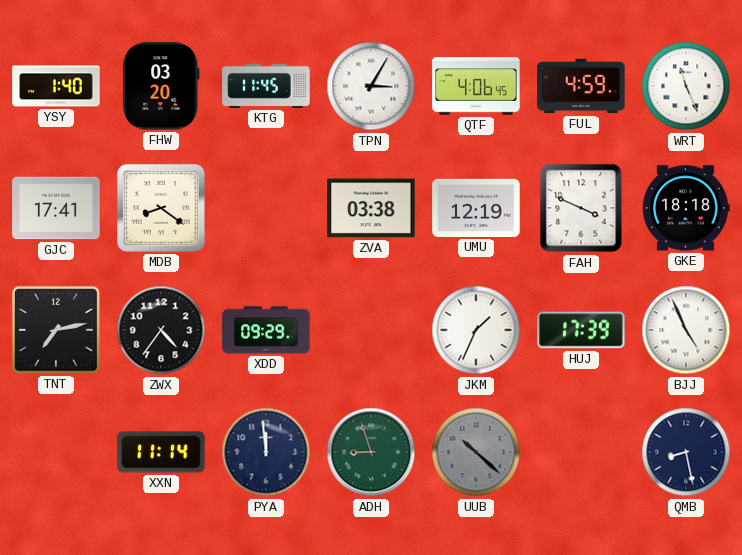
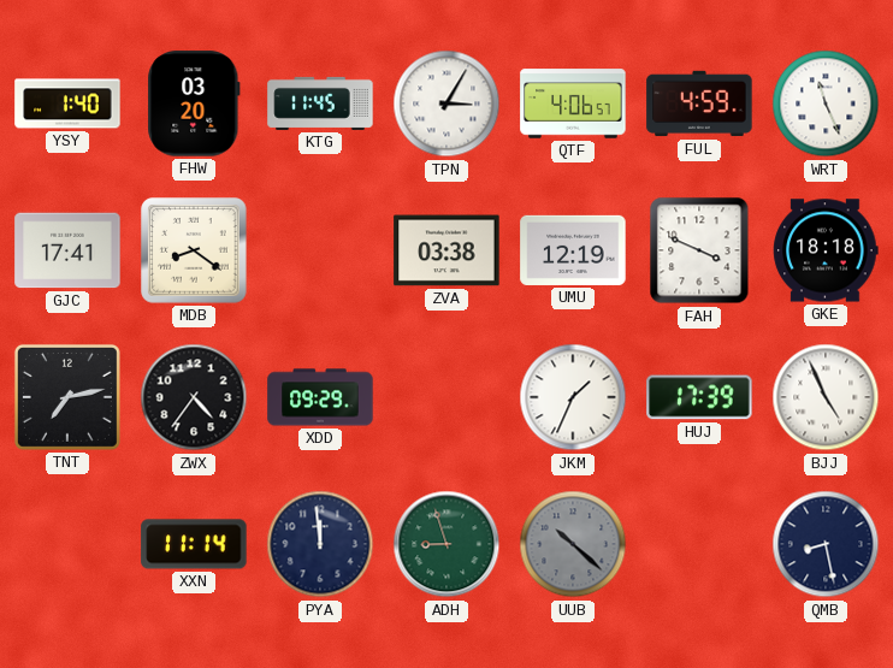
QTF: 4:06:45 -> 4:06:57
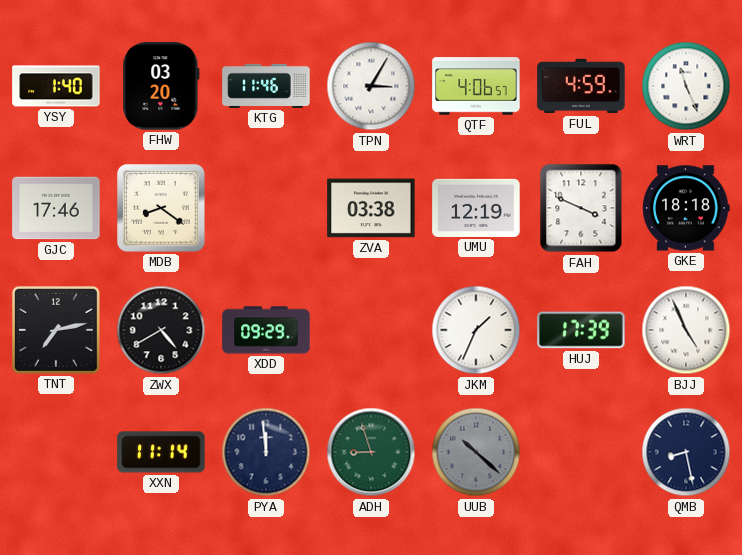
KTG: 11:45 -> 11:46
GJC: 17:41 -> 17:46
ZWX: 4:36 -> 4:40
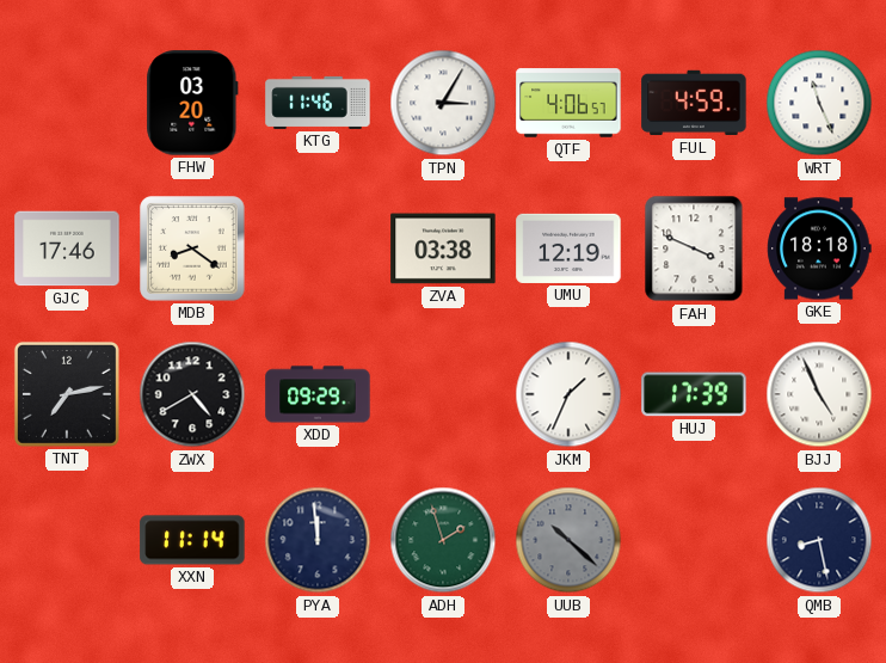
YSY: 1:40 -> none
ADH: 8:57 -> 1:57
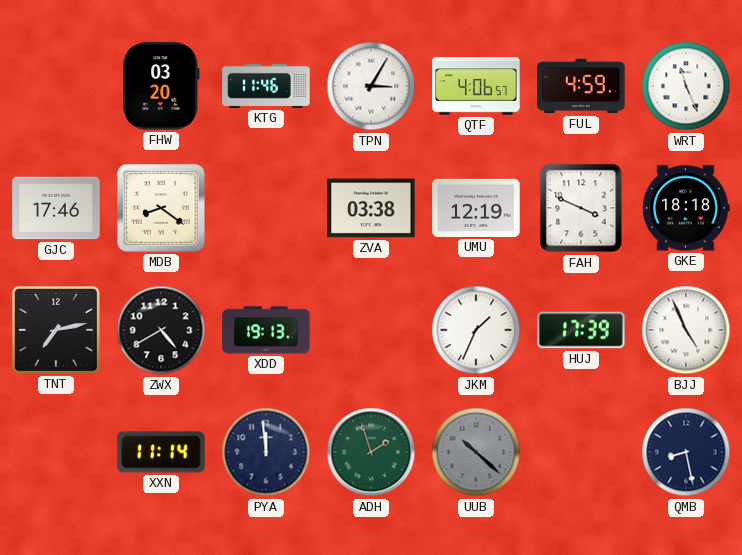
XDD: 09:29 -> 19:13
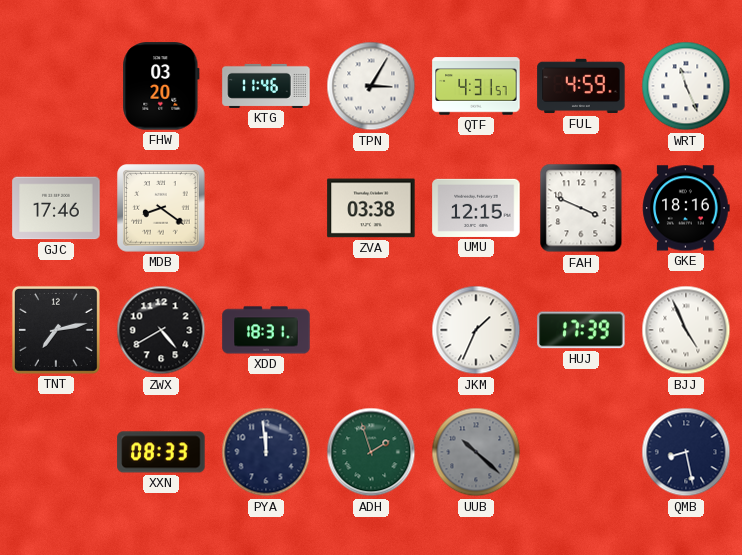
QTF: 4:06 -> 4:31
UMU: 12:19 -> 12:15
GKE: 18:18 -> 18:16
XDD: 19:13 -> 18:31
XXN: 11:14 -> 08:33
